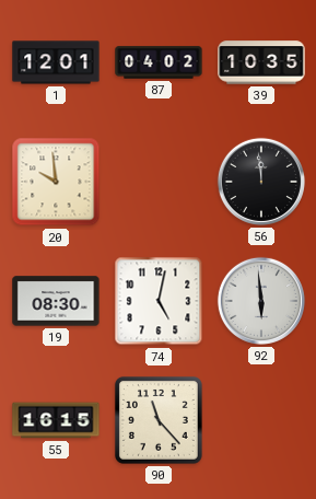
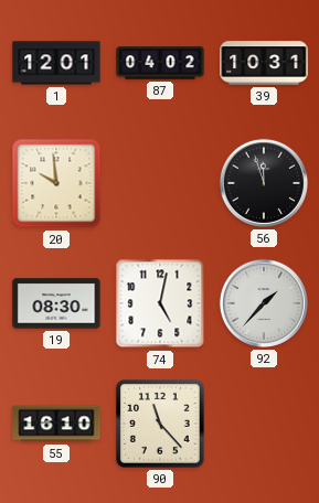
39: 10:35 -> 10:31
56: 11:59 -> 11:57
92: 5:59 -> 1:37
55: 16:15 -> 16:10
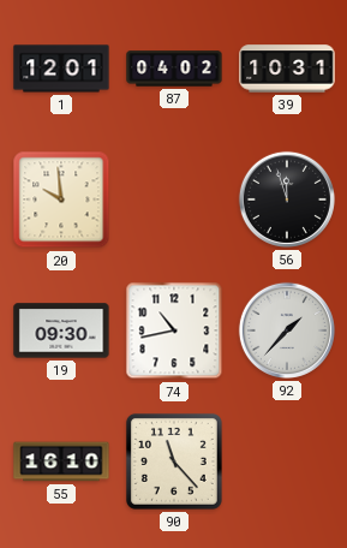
19: 08:30 -> 09:30
74: 5:02 -> 10:43
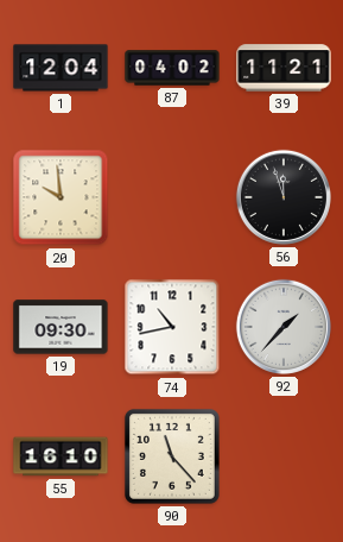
1: 12:01 -> 12:04
39: 10:31 -> 11:21
